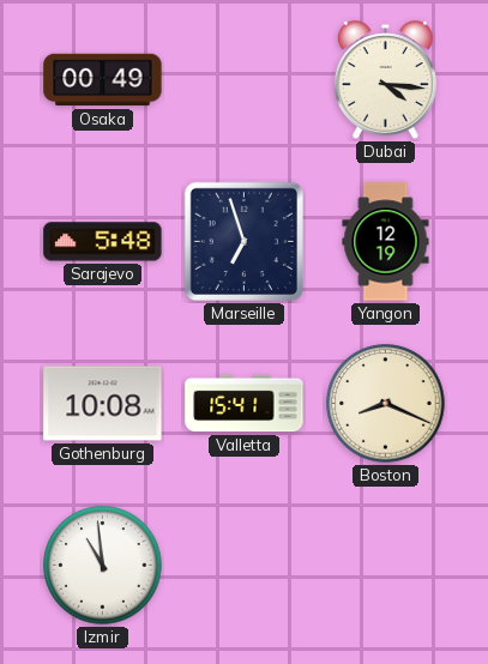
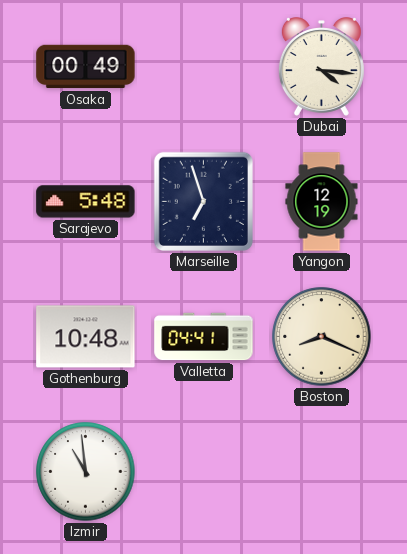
Gothenburg: 10:08 -> 10:48
Valletta: 15:41 -> 04:41
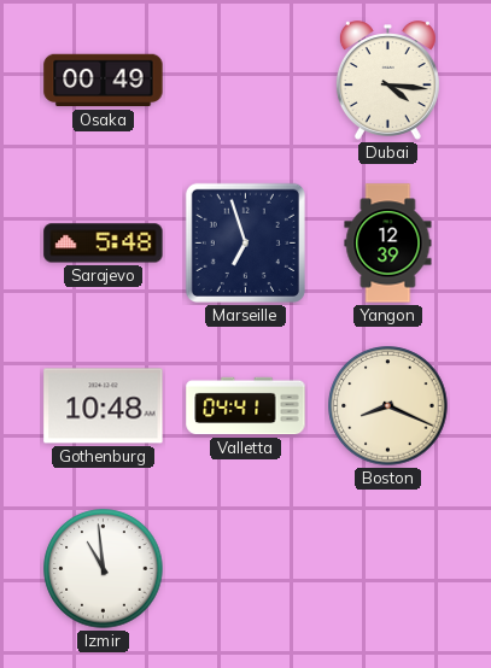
Yangon: 12:19 -> 12:39
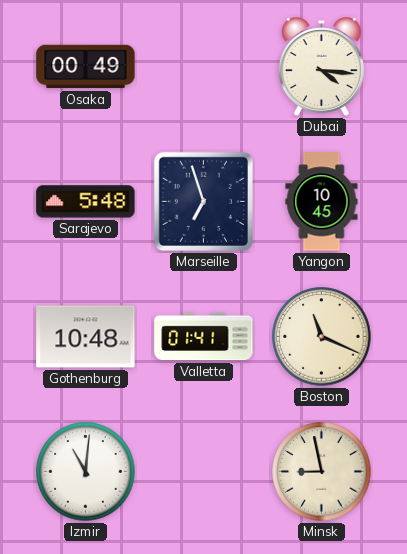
Yangon: 12:39 -> 10:45
Valletta: 04:41 -> 01:41
Boston: 8:19 -> 11:19
Izmir: 10:59 -> 11:01
Minsk: none -> 8:58
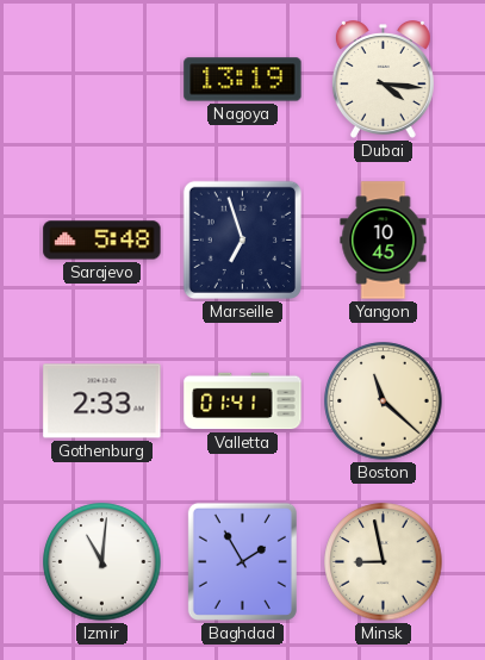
Osaka: 00:49 -> none
Nagoya: none -> 13:19
Gothenburg: 10:48 -> 2:33
Boston: 11:19 -> 11:22
Baghdad: none -> 1:55
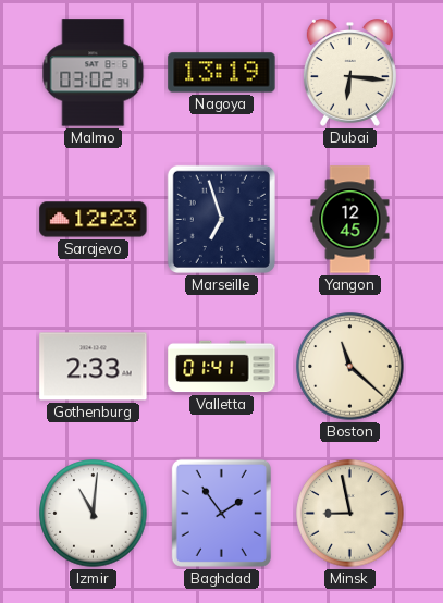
Malmo: none -> 03:02
Dubai: 4:16 -> 6:16
Sarajevo: 5:48 -> 12:23
Yangon: 10:45 -> 12:45
Baghdad: 1:55 -> 1:54
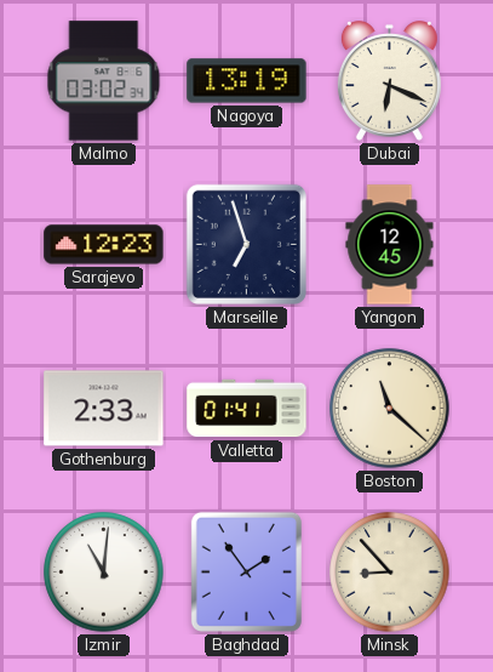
Dubai: 6:16 -> 6:19
Minsk: 8:58 -> 8:53
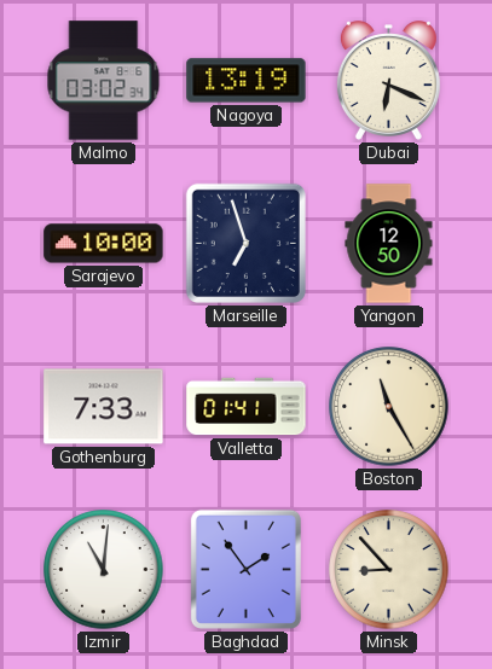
Sarajevo: 12:23 -> 10:00
Yangon: 12:45 -> 12:50
Gothenburg: 2:33 -> 7:33
Boston: 11:22 -> 11:25
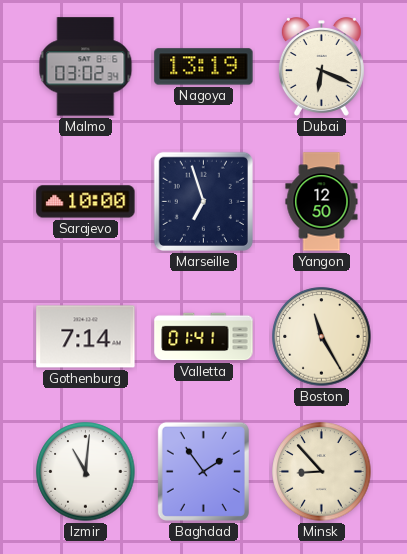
Gothenburg: 7:33 -> 7:14
